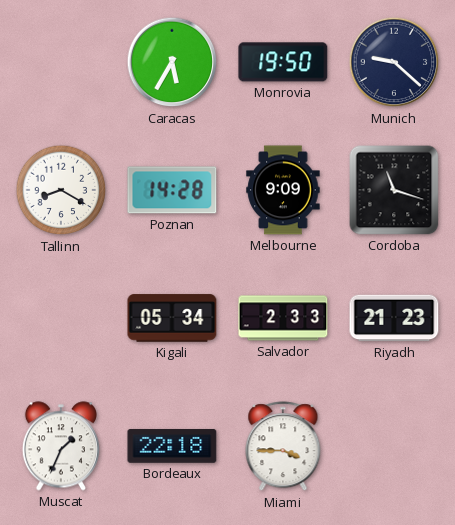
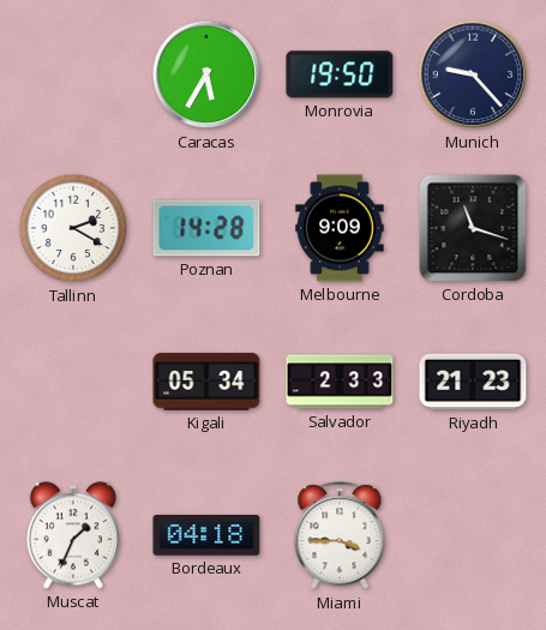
Munich: 9:22 -> 9:23
Tallinn: 8:20 -> 2:20
Bordeaux: 22:18 -> 04:18
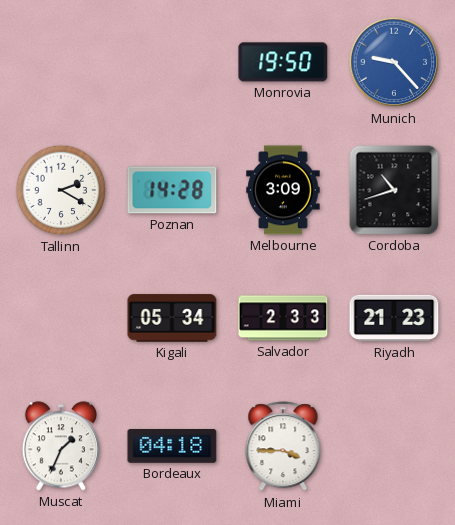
Caracas: 5:35 -> none
Munich dial: navy -> blue
Melbourne: 9:09 -> 3:09
Cordoba: 11:18 -> 10:42
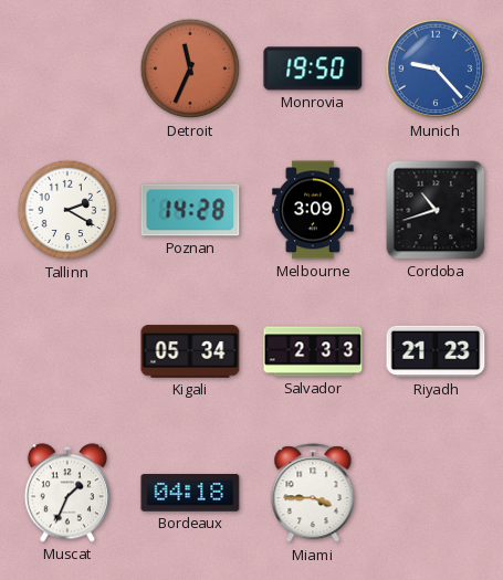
Detroit: none -> 11:34
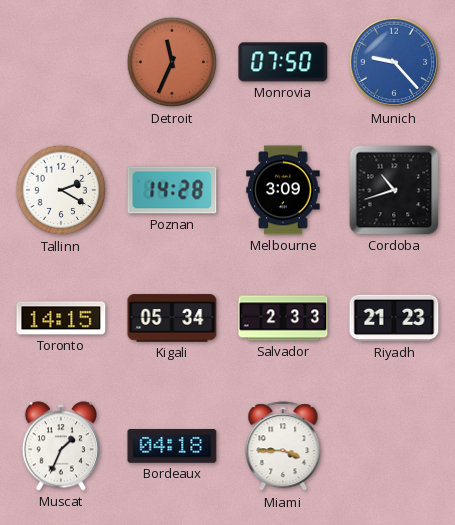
Monrovia: 19:50 -> 07:50
Toronto: none -> 14:15
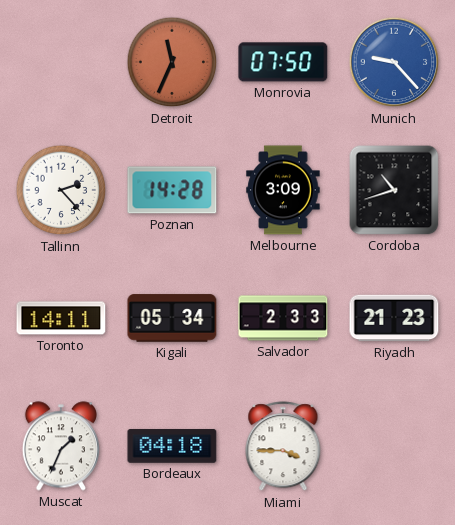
Tallinn: 2:20 -> 2:23
Toronto: 14:15 -> 14:11
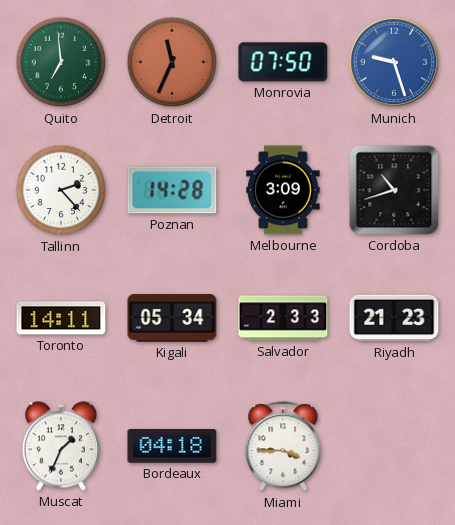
Quito: none -> 6:59
Munich: 9:23 -> 9:27
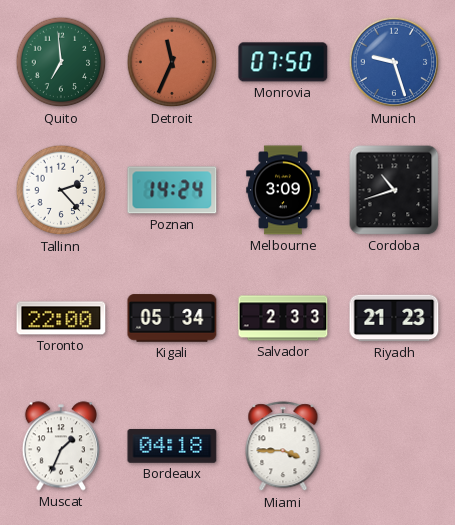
Poznan: 14:28 -> 14:24
Toronto: 14:11 -> 22:00
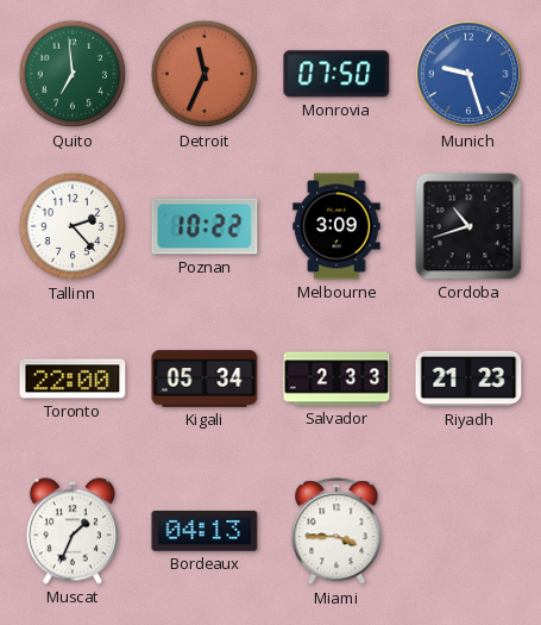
Poznan: 14:24 -> 10:22
Bordeaux: 04:18 -> 04:13
